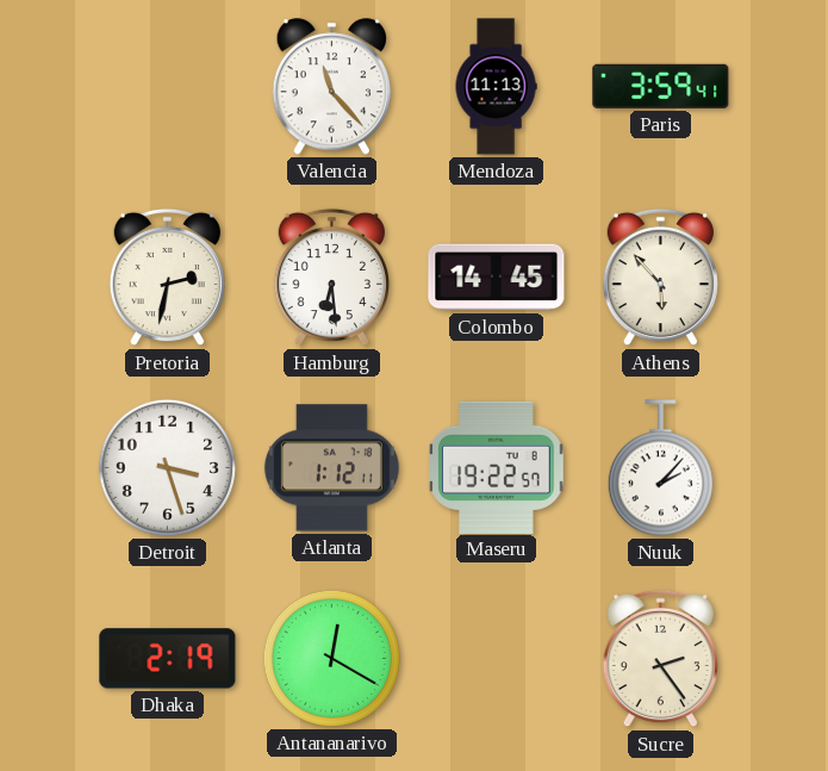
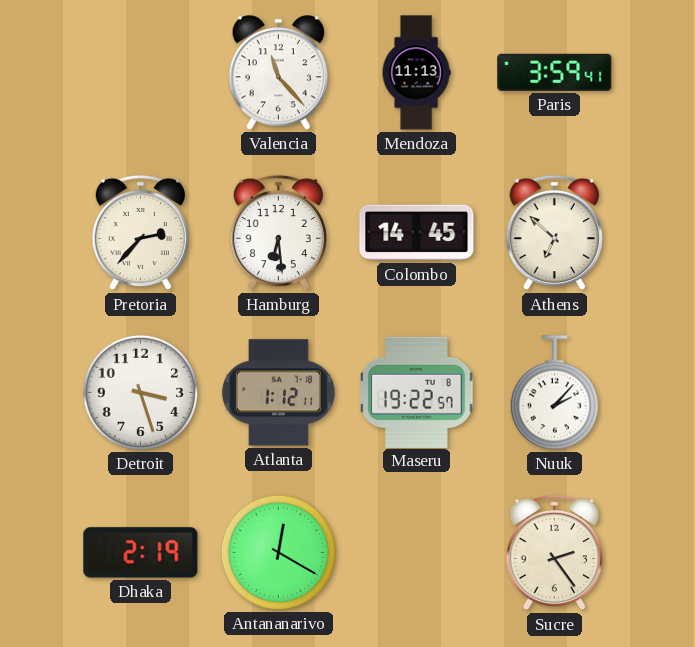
Pretoria: 2:32 -> 2:37
Athens: 5:53 -> 6:52
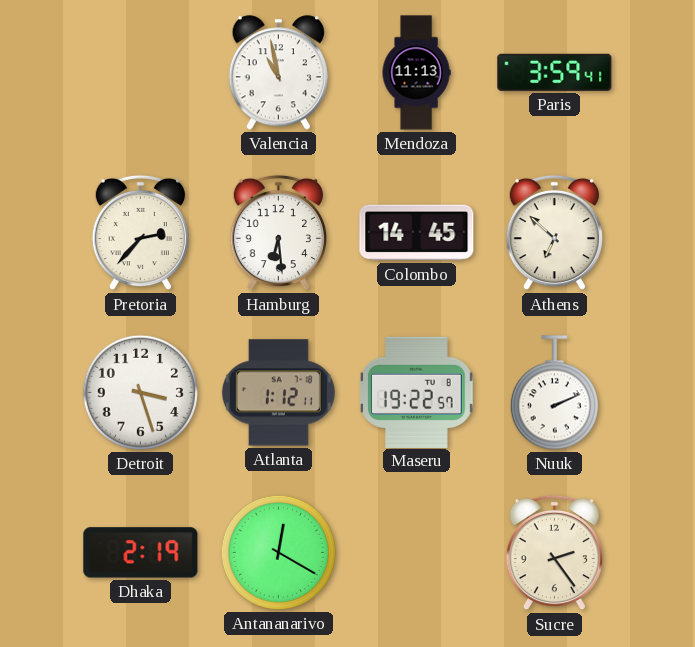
Valencia: 11:23 -> 10:58
Nuuk: 2:07 -> 2:11
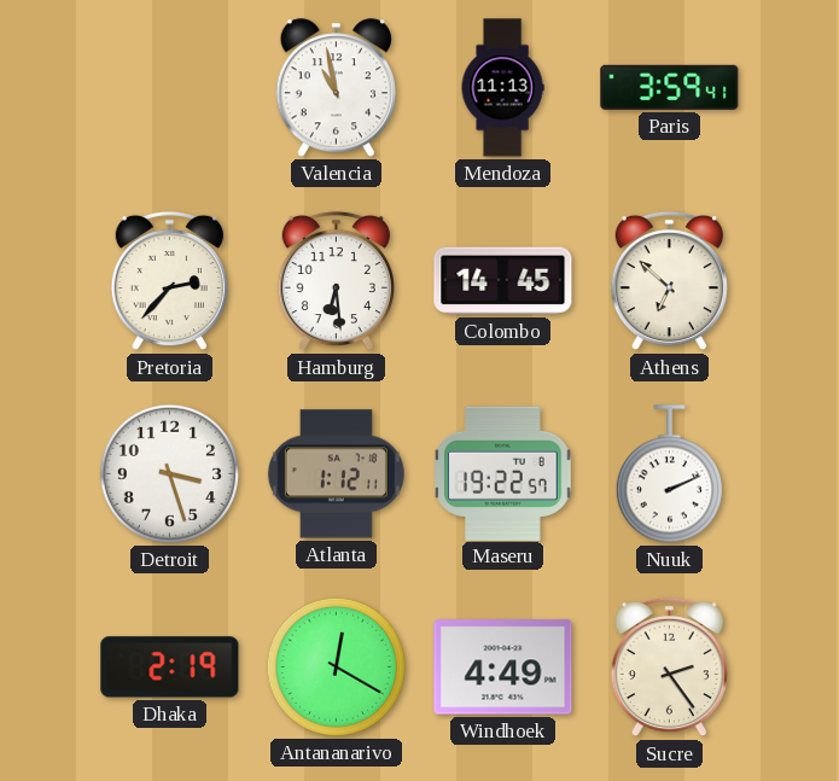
Windhoek: none -> 4:49
